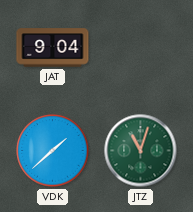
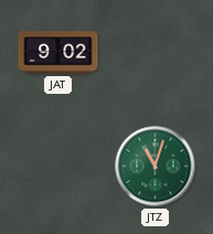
JAT: 9:04 -> 9:02
VDK: 1:38 -> none
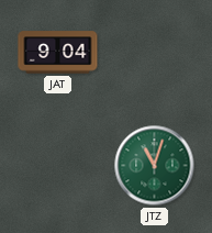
JAT: 9:02 -> 9:04
